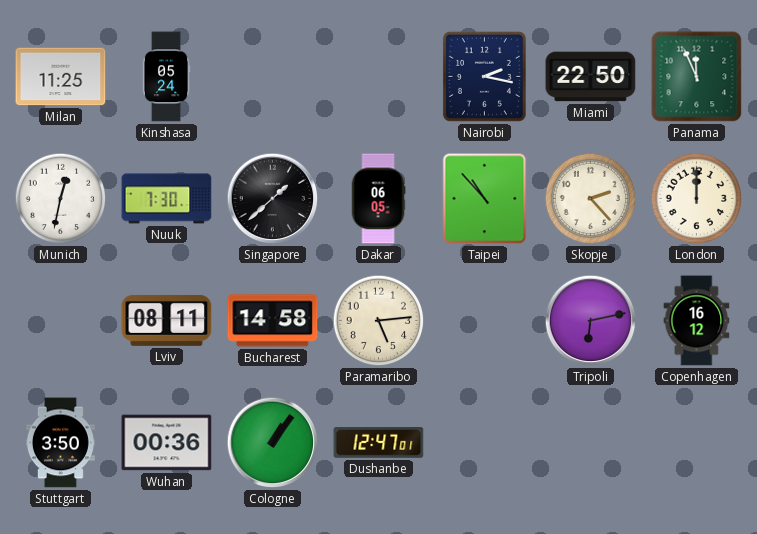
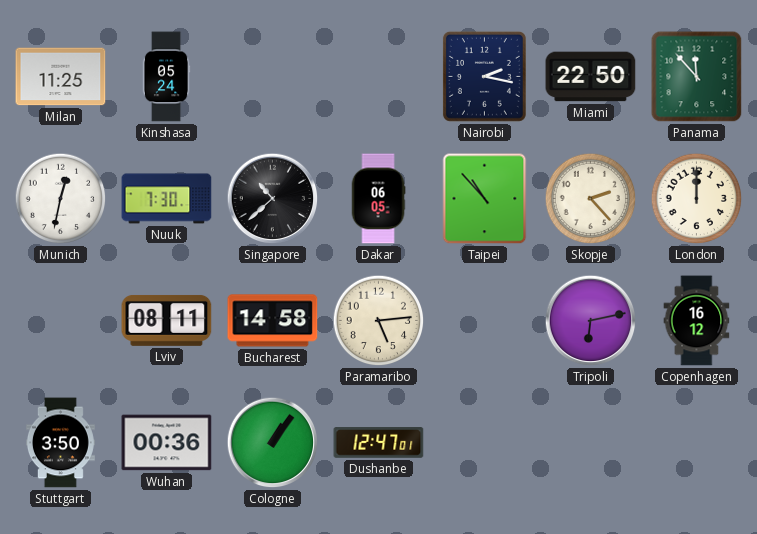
Panama: 11:56 -> 11:53
Singapore: 1:38 -> 10:38
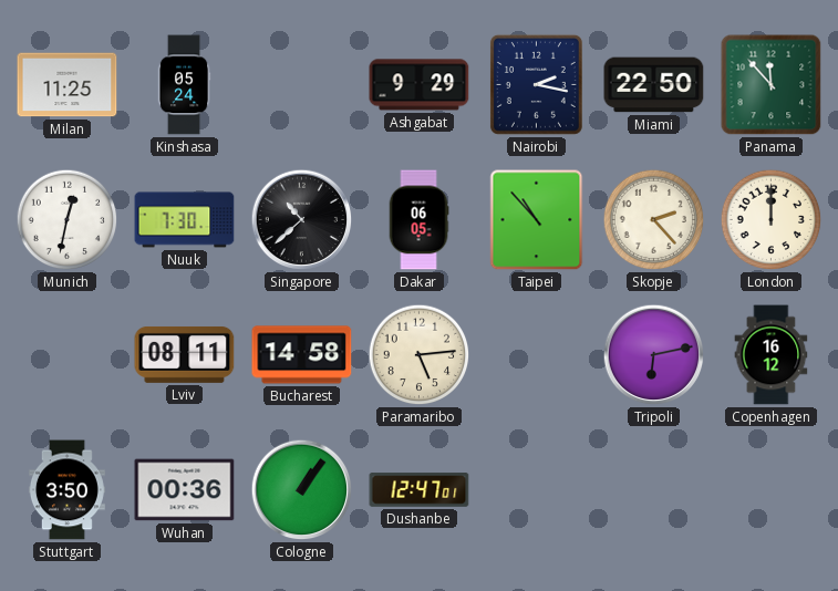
Ashgabat: none -> 9:29
